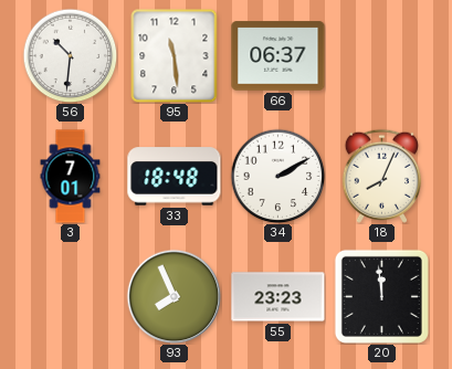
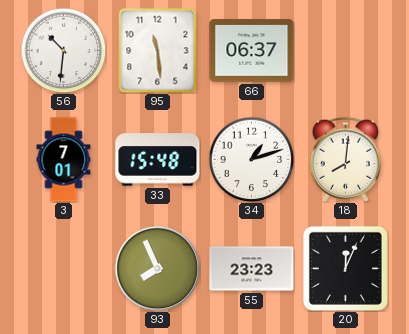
33: 18:48 -> 15:48
34: 2:10 -> 1:12
18: 8:04 -> 8:01
20: 11:59 -> 12:04
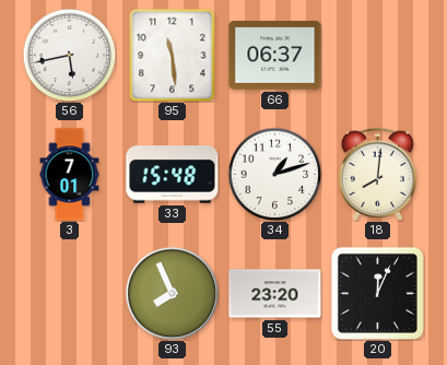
56: 10:31 -> 5:43
55: 23:23 -> 23:20
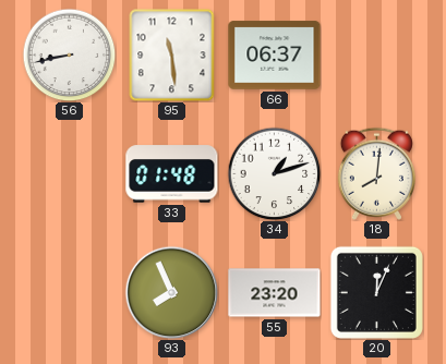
56: 5:43 -> 8:43
3: 7:01 -> none
33: 15:48 -> 01:48
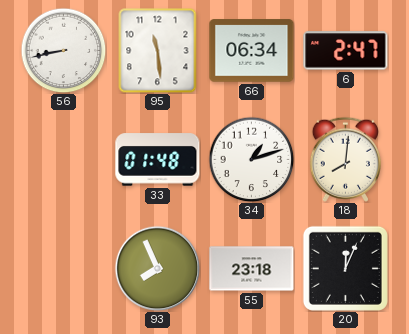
66: 06:37 -> 06:34
6: none -> 2:47
55: 23:20 -> 23:18
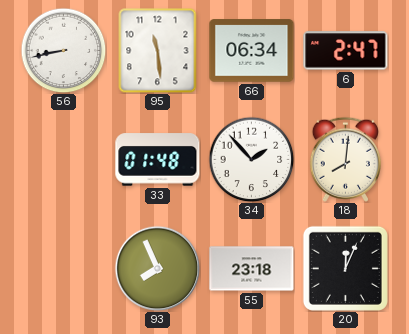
34: 1:12 -> 1:53
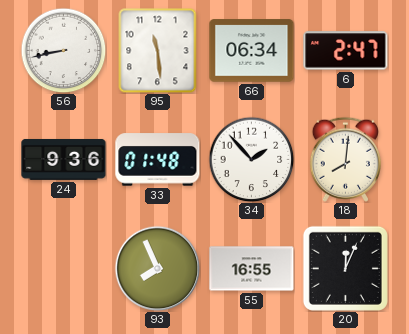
24: none -> 9:36
55: 23:18 -> 16:55
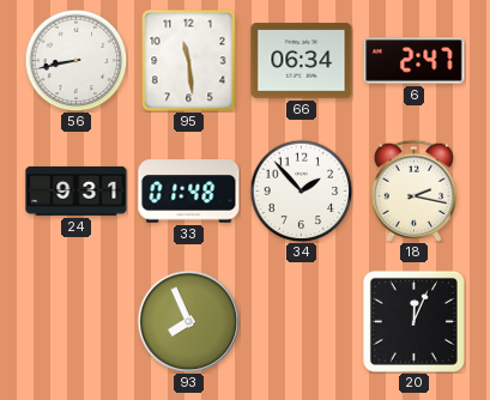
24: 9:36 -> 9:31
18: 8:01 -> 2:17
55: 16:55 -> none
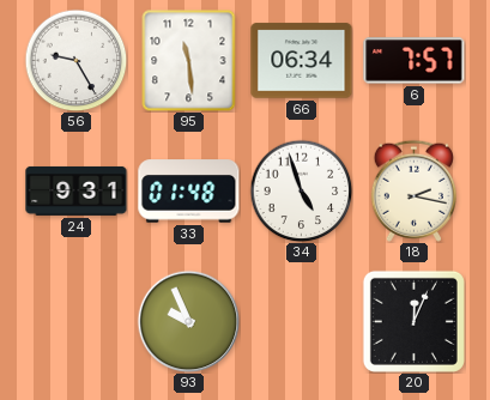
56: 8:43 -> 9:25
6: 2:47 -> 7:57
34: 1:53 -> 4:57
93: 7:56 -> 9:56
